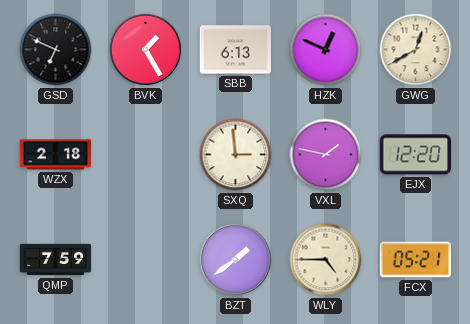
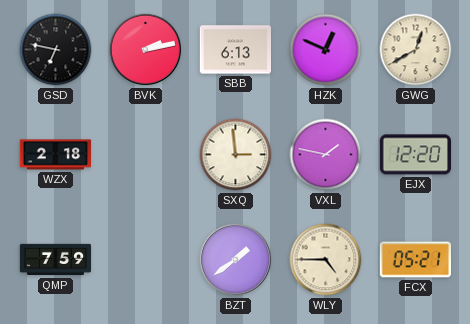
GSD: 6:49 -> 6:47
BVK: 1:25 -> 2:13
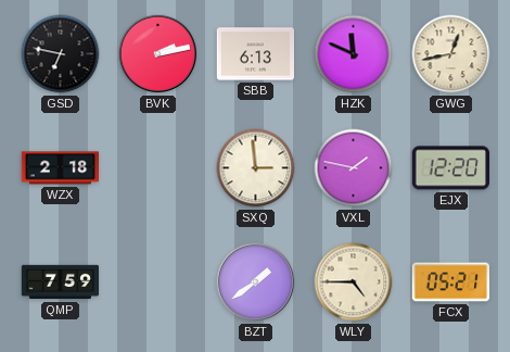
HZK: 12:49 -> 11:49
GWG: 12:40 -> 12:43
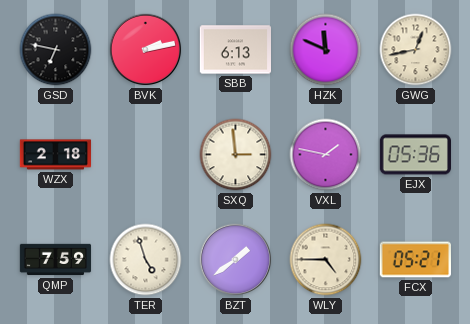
EJX: 12:20 -> 05:36
TER: none -> 4:57
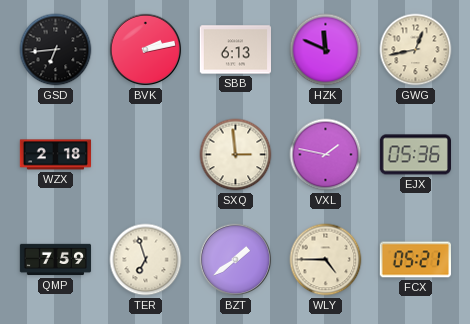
GSD: 6:47 -> 6:44
TER: 4:57 -> 6:57
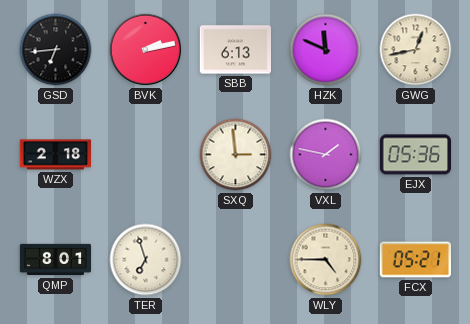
QMP: 7:59 -> 8:01
BZT: 1:39 -> none
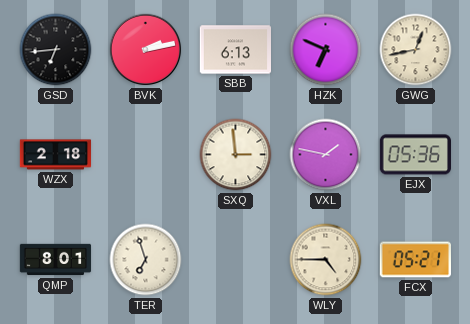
HZK: 11:49 -> 6:49
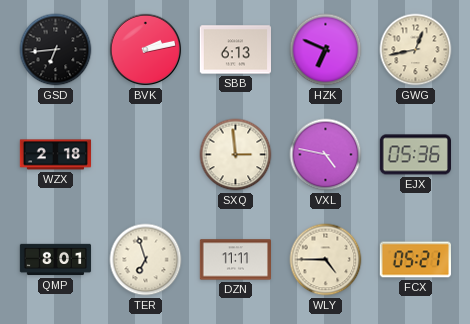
VXL: 1:47 -> 4:47
DZN: none -> 11:11
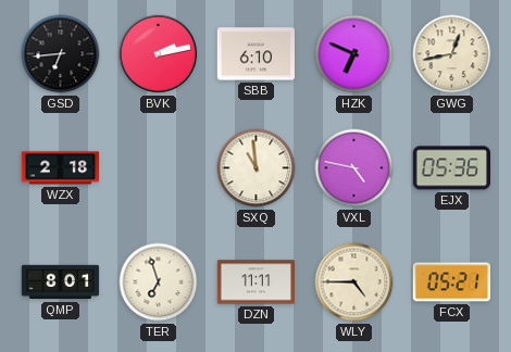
SBB: 6:13 -> 6:10
SXQ: 2:59 -> 10:59
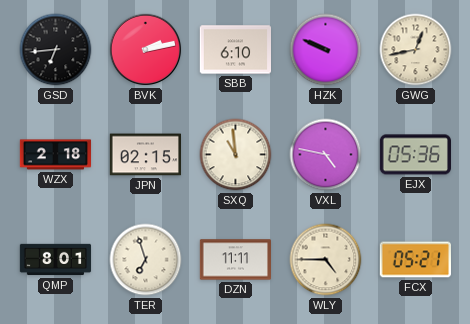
HZK: 6:49 -> 9:49
JPN: none -> 02:15
